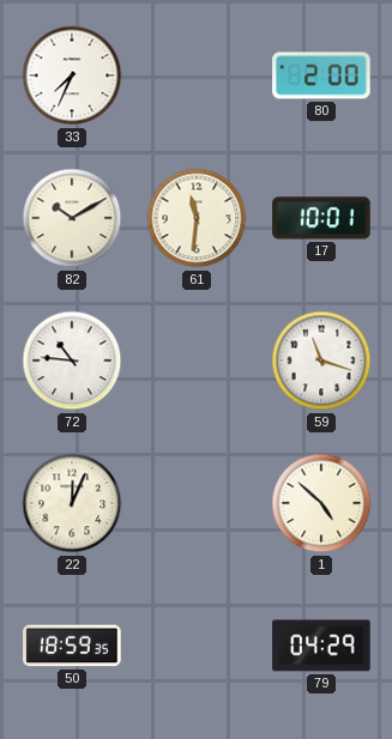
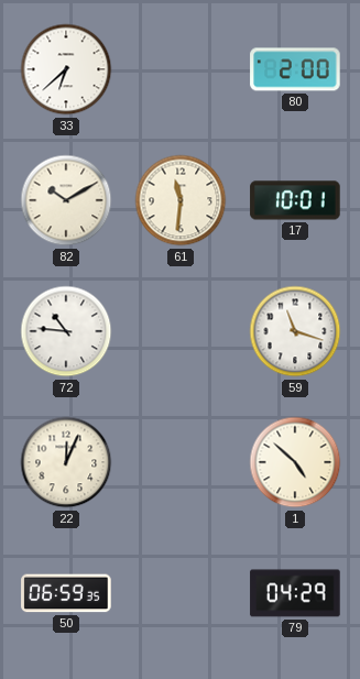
33: 7:34 -> 6:38
50: 18:59 -> 06:59
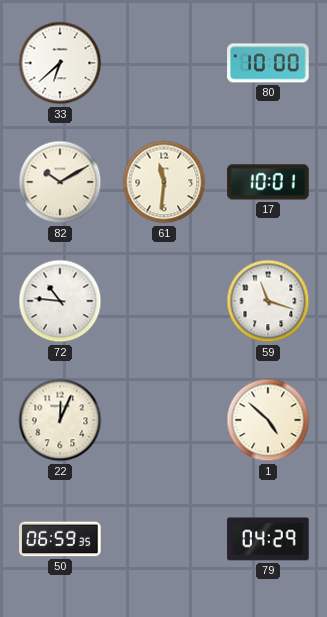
80: 2:00 -> 10:00
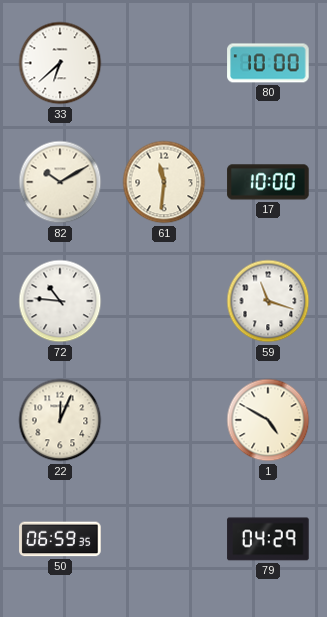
17: 10:01 -> 10:00
1: 4:52 -> 4:50
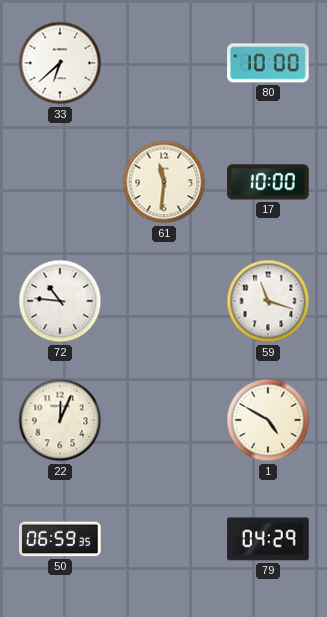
82: 10:10 -> none
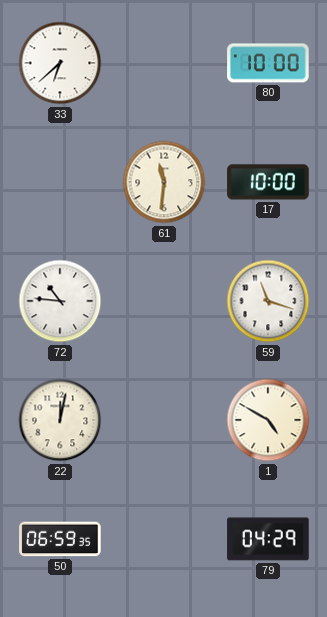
22: 12:04 -> 12:02
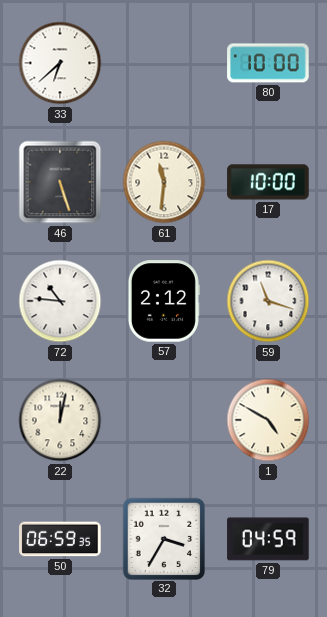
46: none -> 5:27
57: none -> 2:12
32: none -> 3:35
79: 04:29 -> 04:59
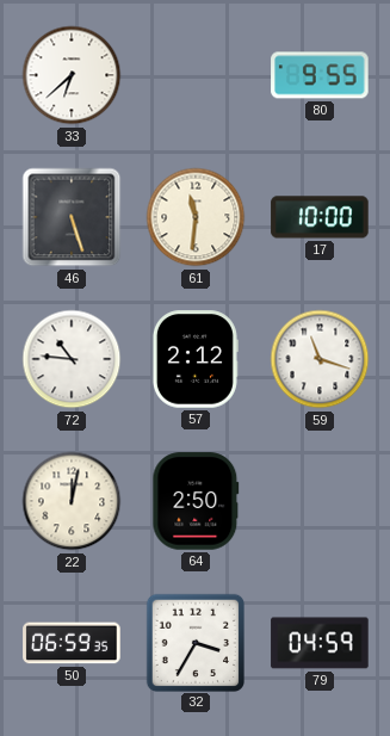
80: 10:00 -> 9:55
64: none -> 2:50
1: 4:50 -> none
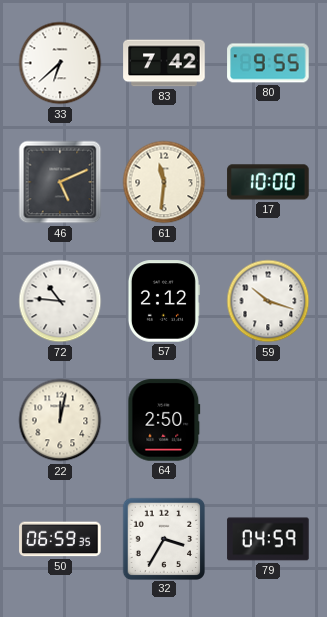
83: none -> 7:42
46: 5:27 -> 5:11
59: 11:18 -> 10:18
